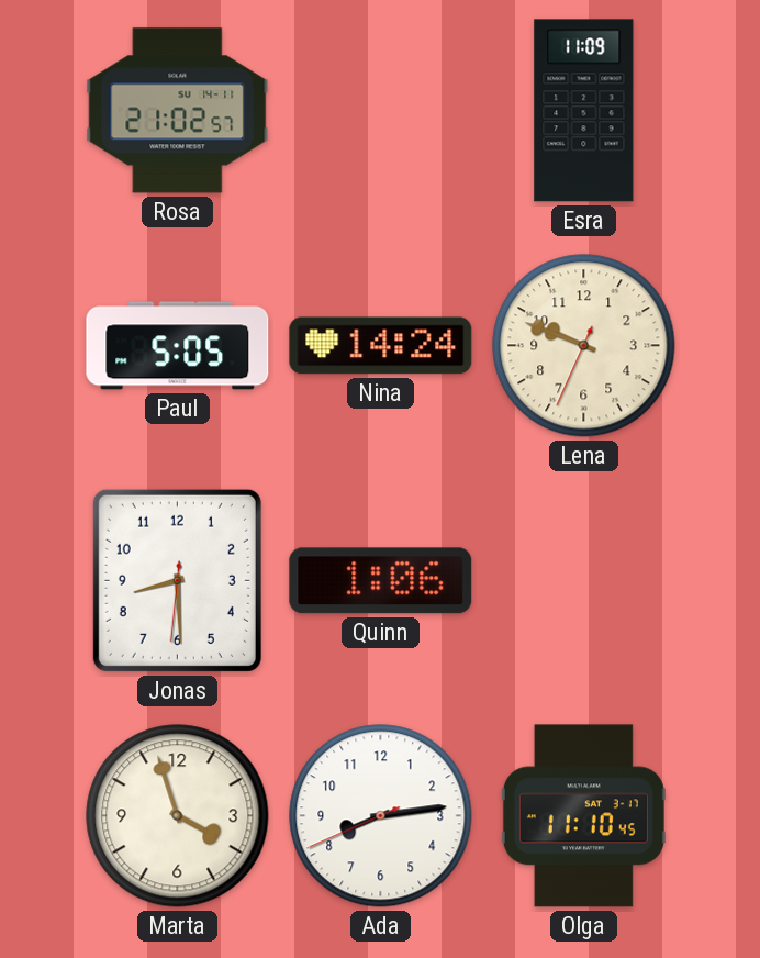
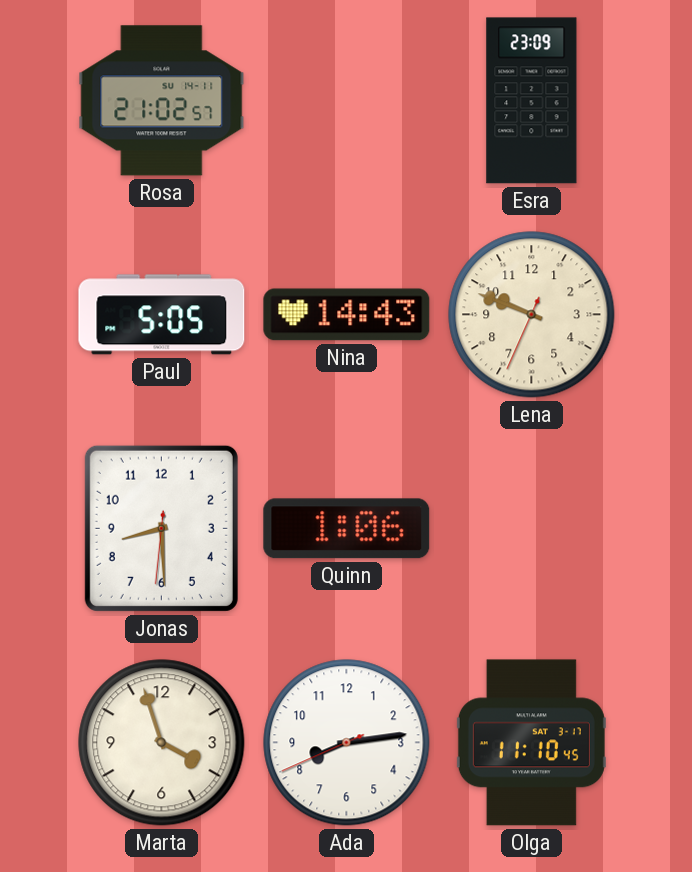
Esra: 11:09 -> 23:09
Nina: 14:24 -> 14:43
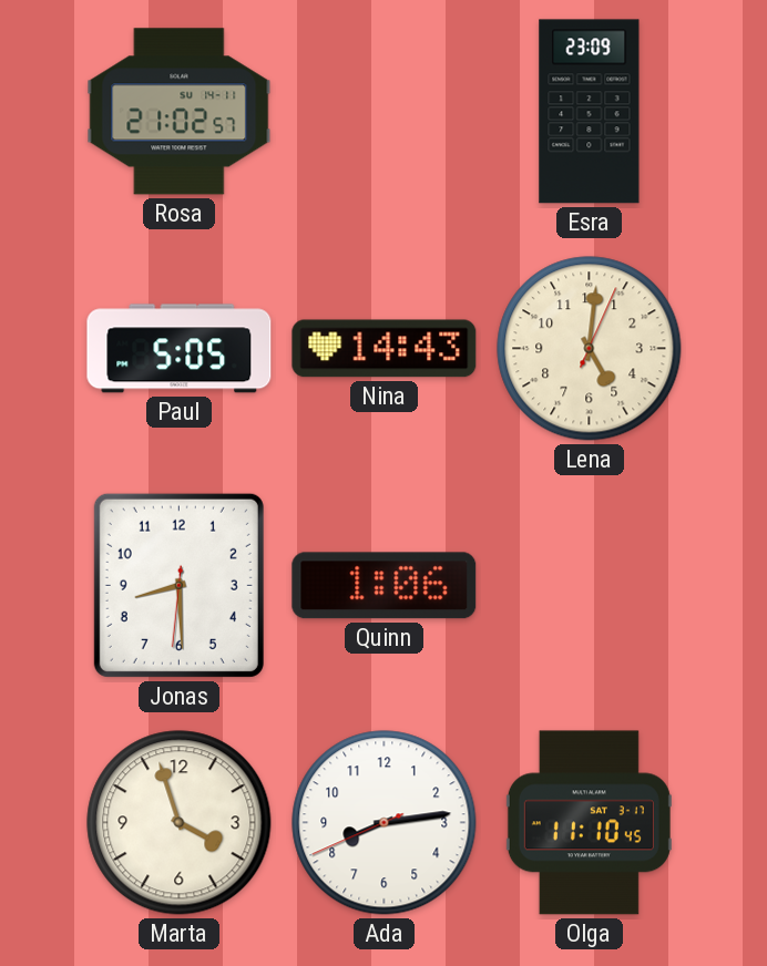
Lena: 9:48 -> 5:01
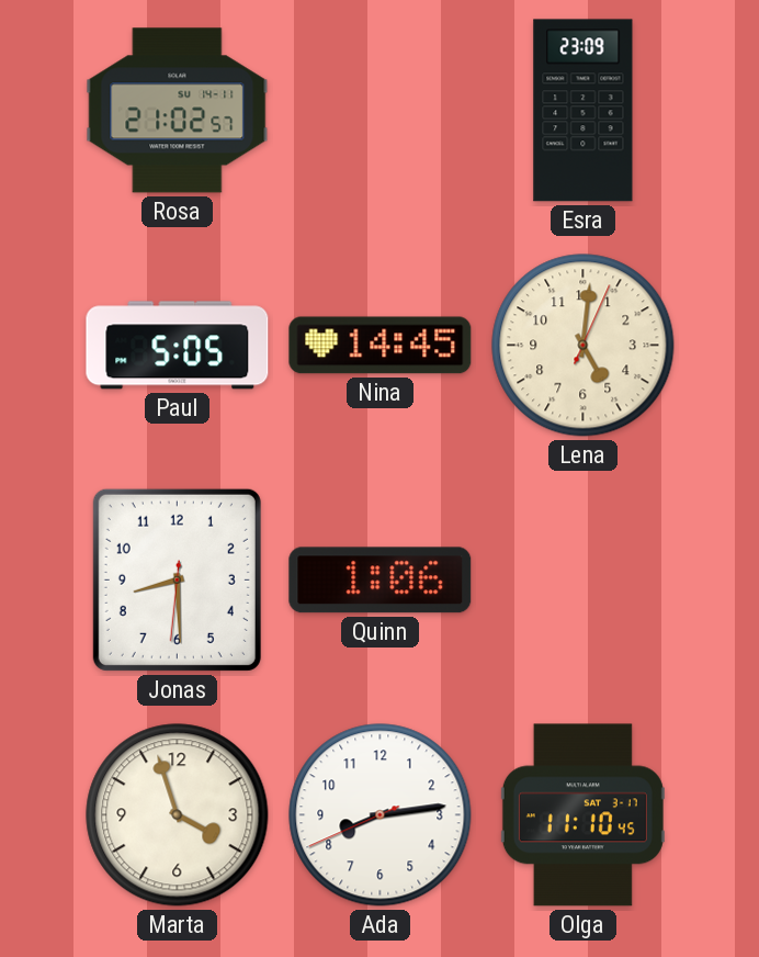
Nina: 14:43 -> 14:45
